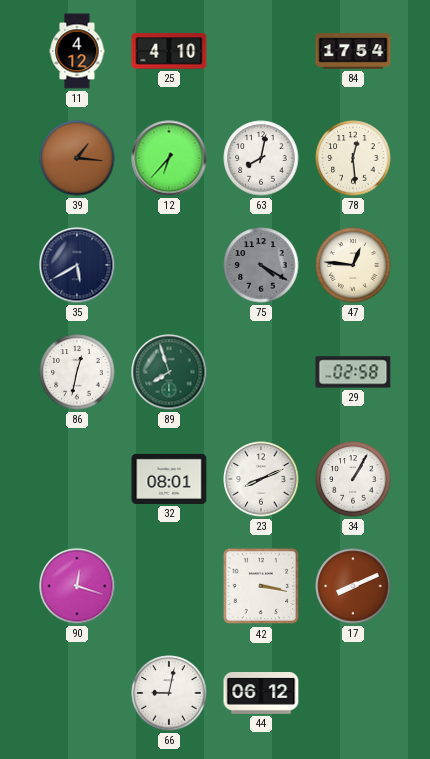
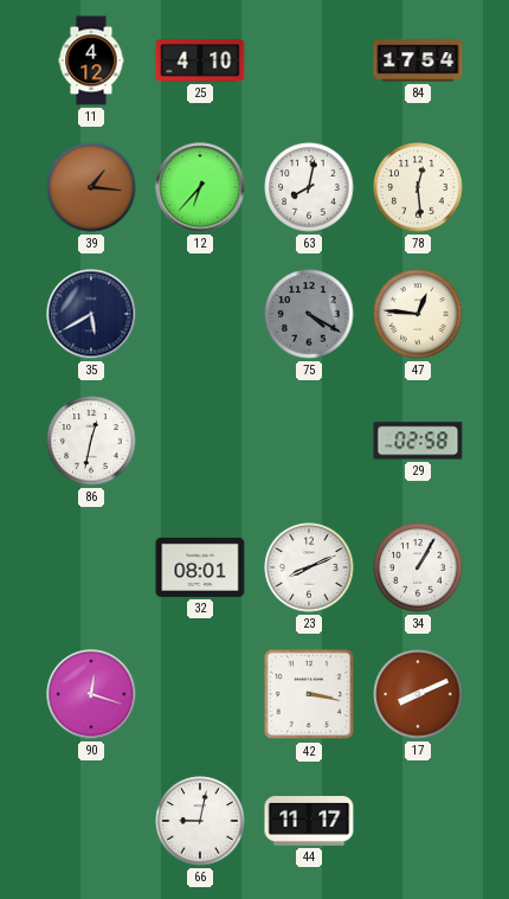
89: 7:57 -> none
44: 06:12 -> 11:17
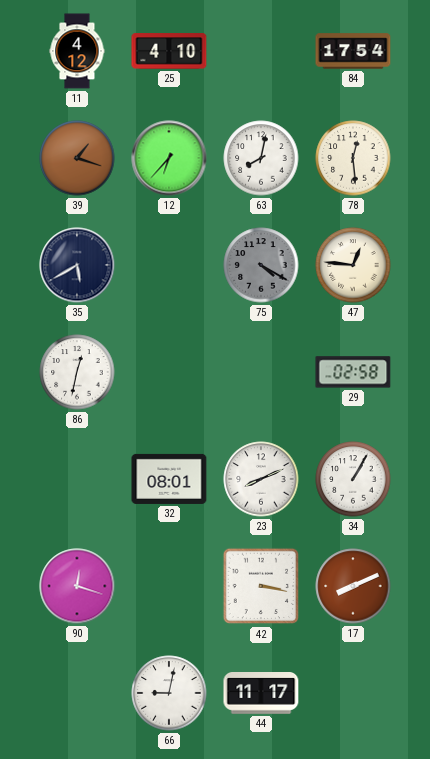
39: 1:16 -> 1:18
